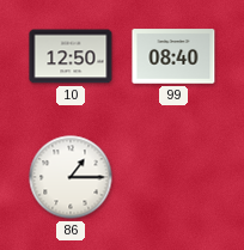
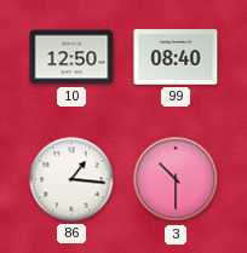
86: 1:15 -> 1:16
3: none -> 10:30
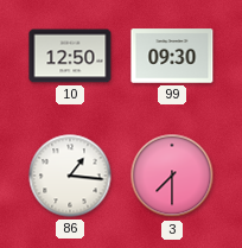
99: 08:40 -> 09:30
3: 10:30 -> 7:30
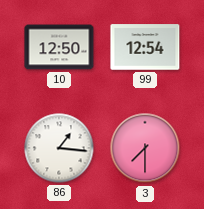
99: 09:30 -> 12:54
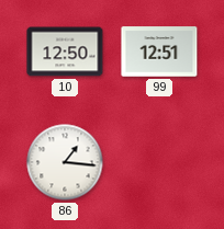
99: 12:54 -> 12:51
3: 7:30 -> none
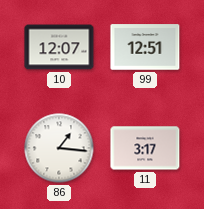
10: 12:50 -> 12:07
11: none -> 3:17
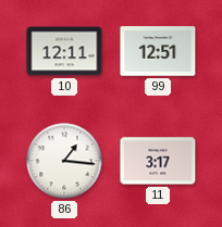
10: 12:07 -> 12:11
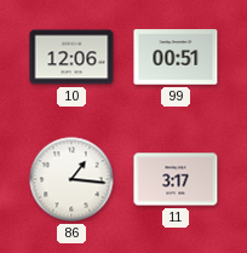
10: 12:11 -> 12:06
99: 12:51 -> 00:51
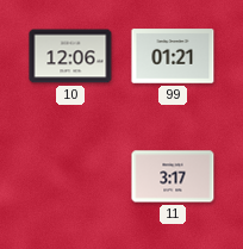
99: 00:51 -> 01:21
86: 1:16 -> none
